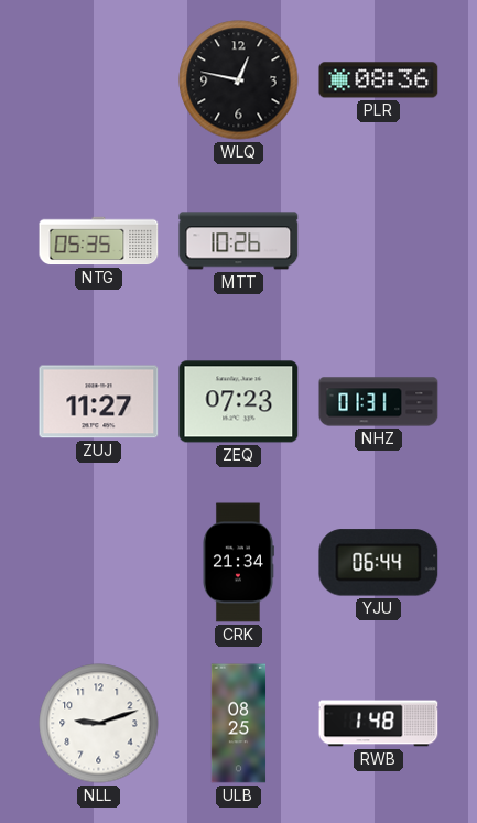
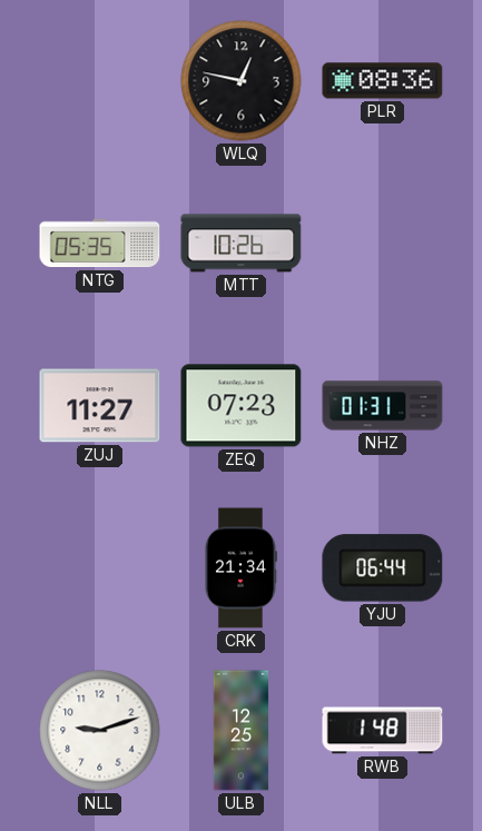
ULB: 08:25 -> 12:25
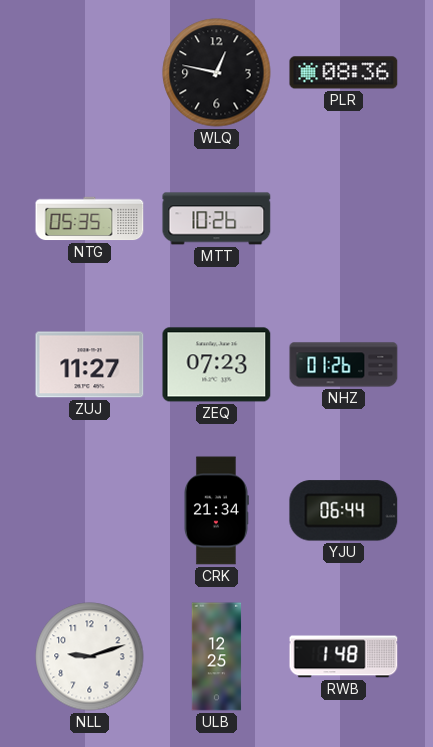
NHZ: 01:31 -> 01:26
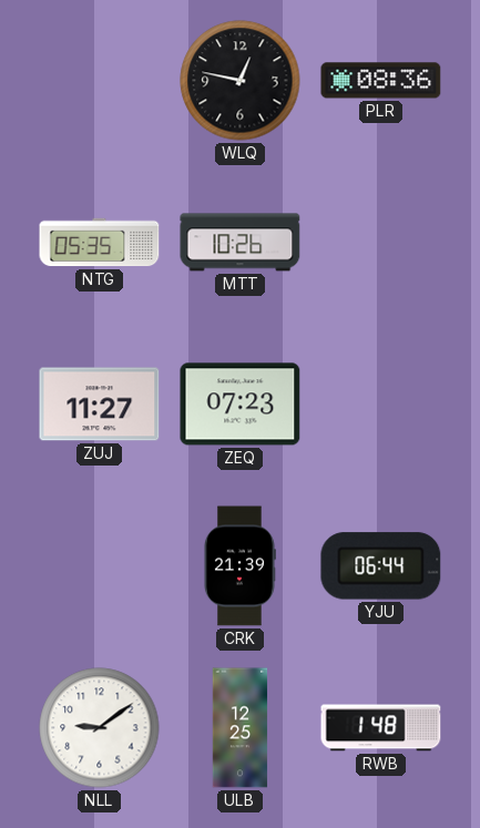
NHZ: 01:26 -> none
CRK: 21:34 -> 21:39
NLL: 9:12 -> 9:09
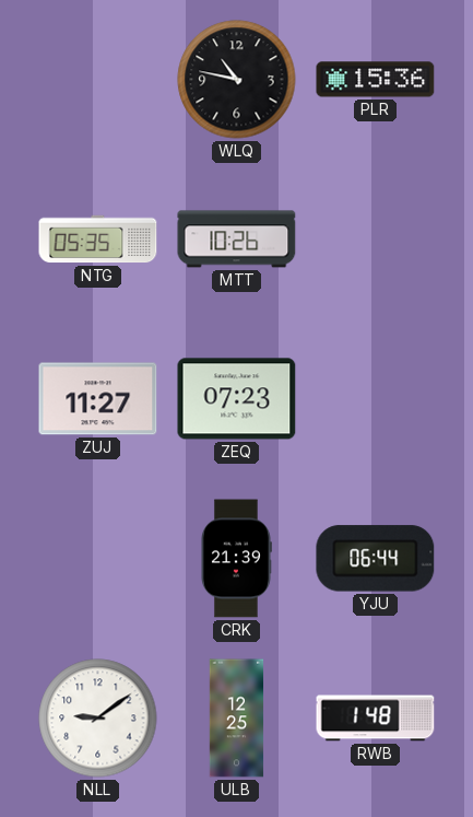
WLQ: 12:47 -> 10:47
PLR: 08:36 -> 15:36
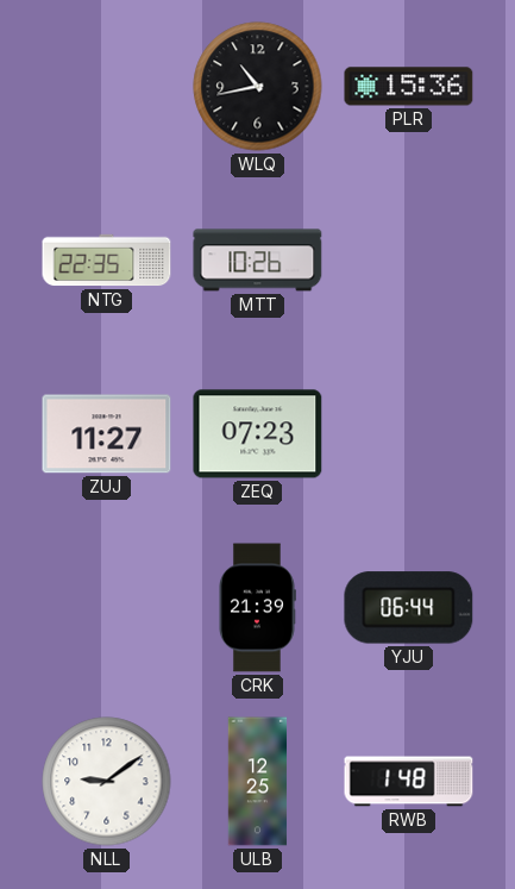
WLQ: 10:47 -> 10:43
NTG: 05:35 -> 22:35
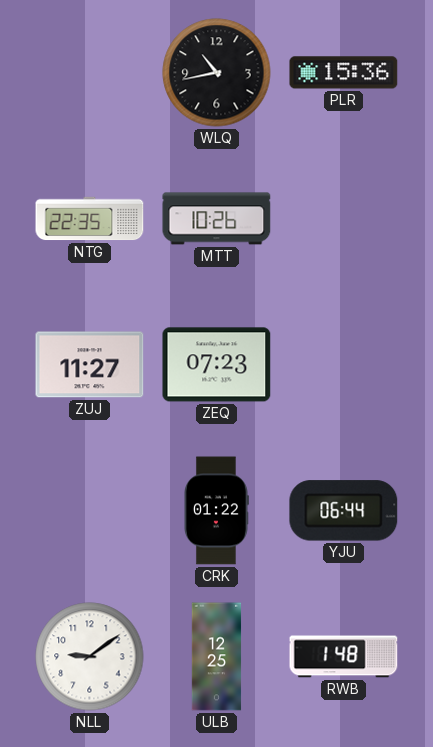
CRK: 21:39 -> 01:22
